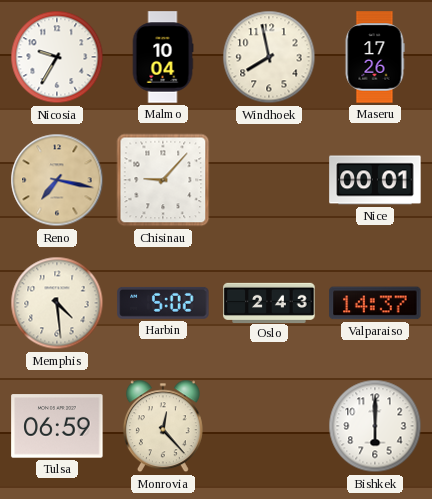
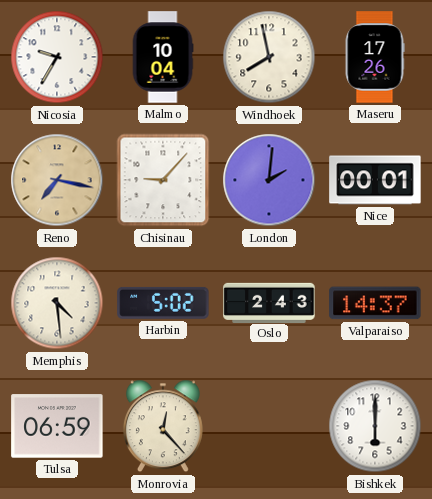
London: none -> 2:01
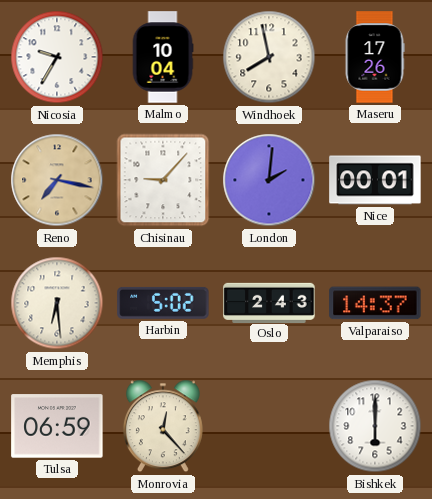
Memphis: 4:29 -> 6:29
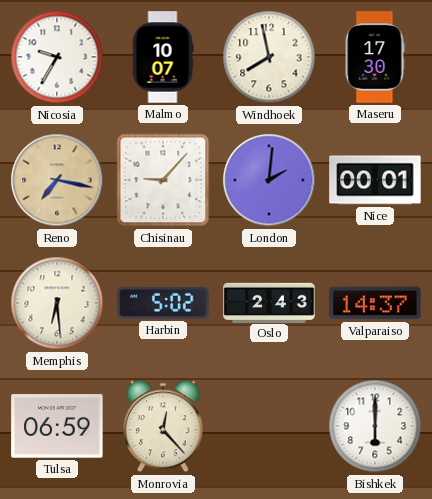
Malmo: 10:04 -> 10:07
Maseru: 17:26 -> 17:30
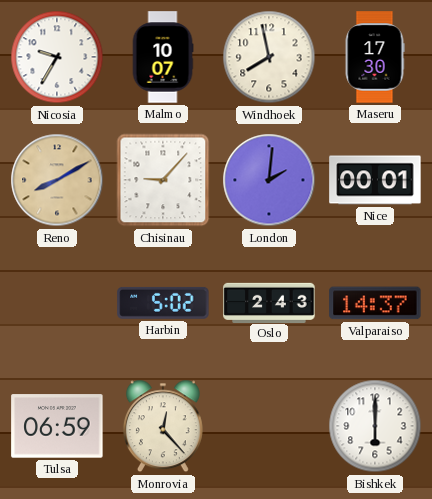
Reno: 7:17 -> 8:10
Memphis: 6:29 -> none
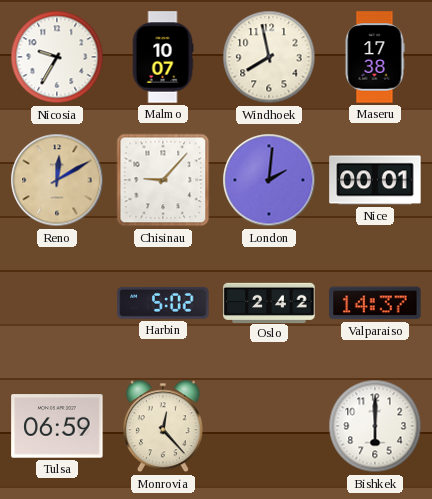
Maseru: 17:30 -> 17:38
Reno: 8:10 -> 12:10
Oslo: 2:43 -> 2:42
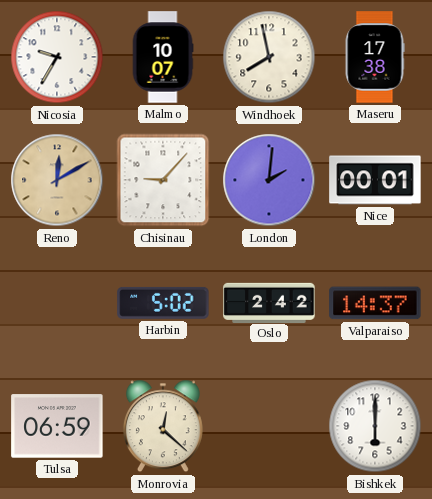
Monrovia: 12:23 -> 12:22
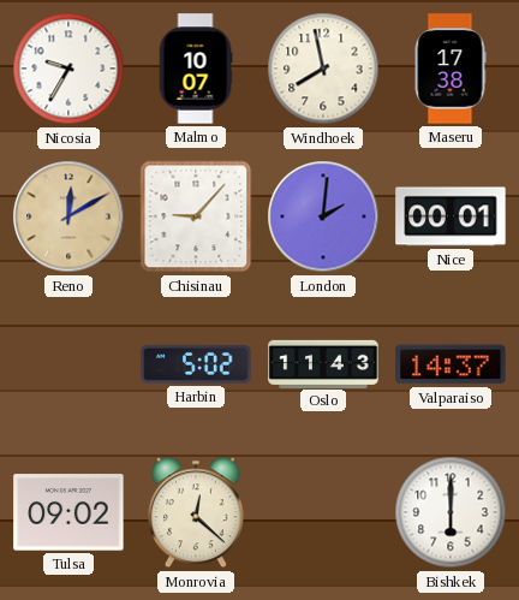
Oslo: 2:42 -> 11:43
Tulsa: 06:59 -> 09:02
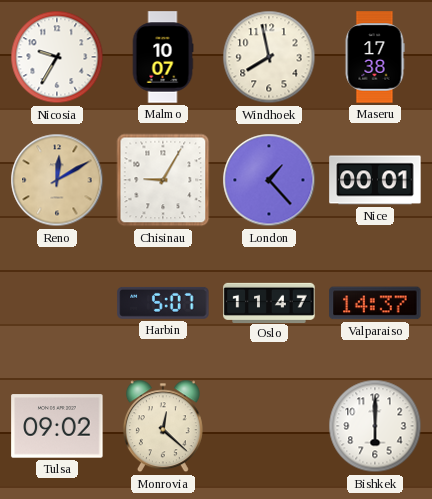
Chisinau: 9:07 -> 9:05
London: 2:01 -> 1:23
Harbin: 5:02 -> 5:07
Oslo: 11:43 -> 11:47
